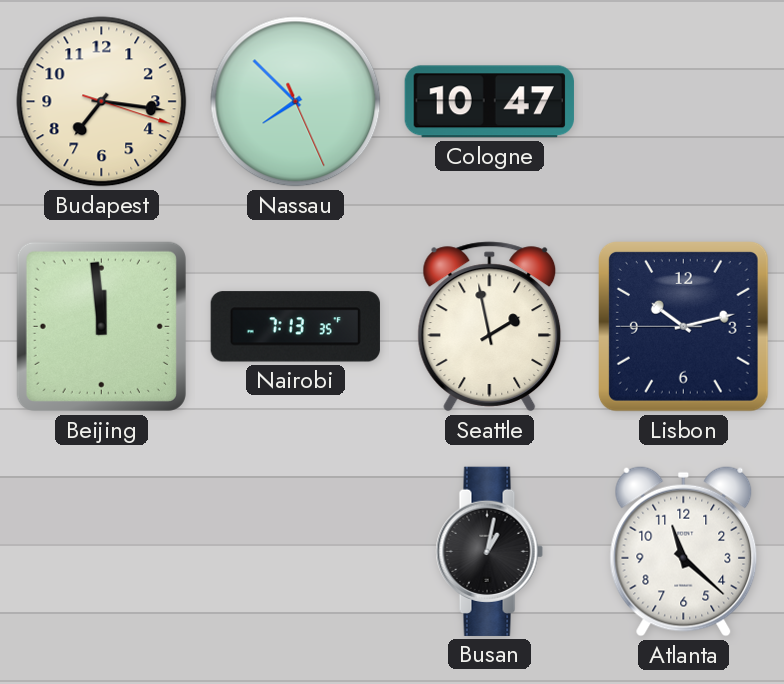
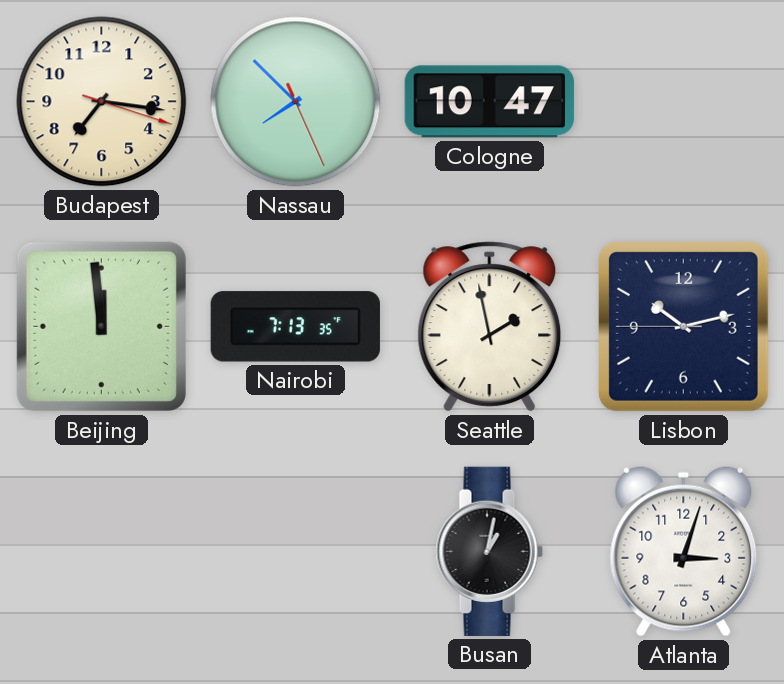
Atlanta: 11:22 -> 3:03
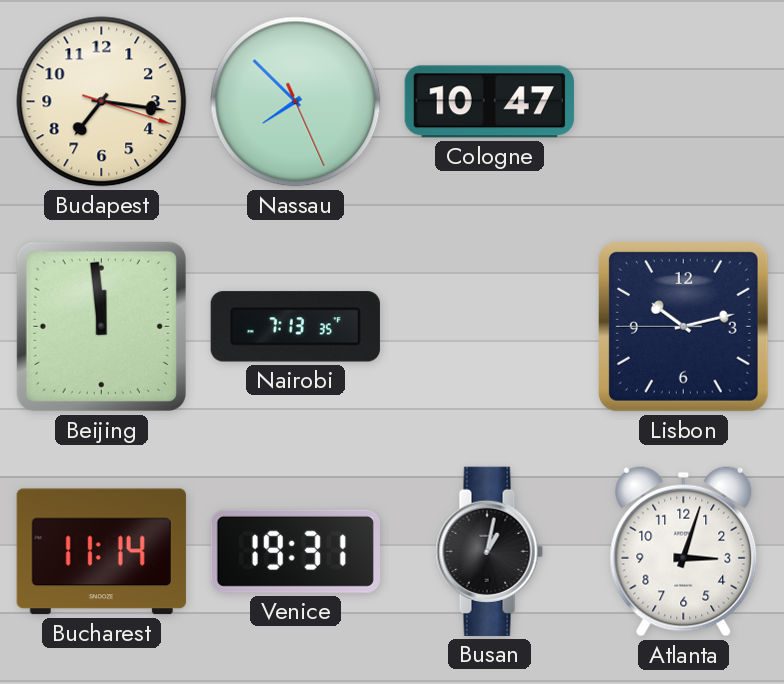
Seattle: 1:58 -> none
Bucharest: none -> 11:14
Venice: none -> 19:31
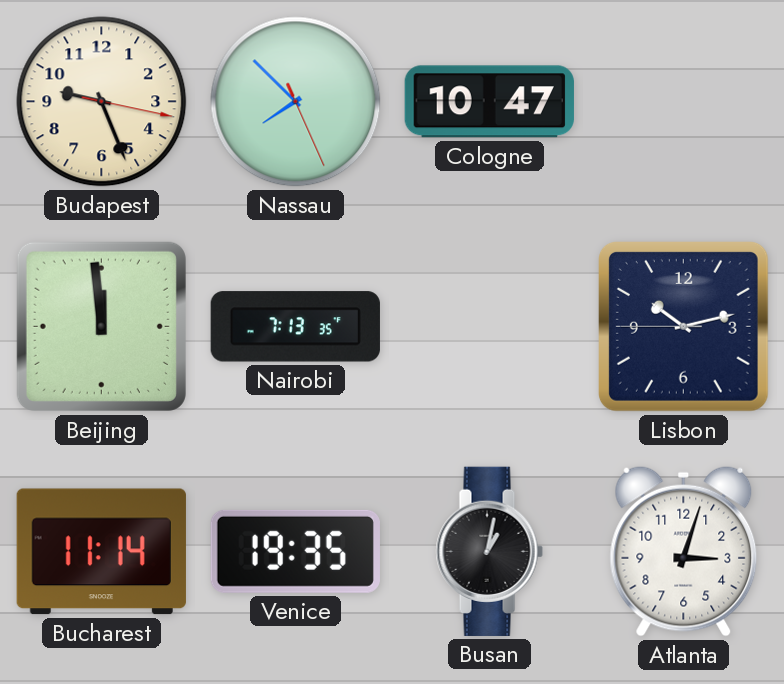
Budapest: 7:16 -> 9:26
Venice: 19:31 -> 19:35
